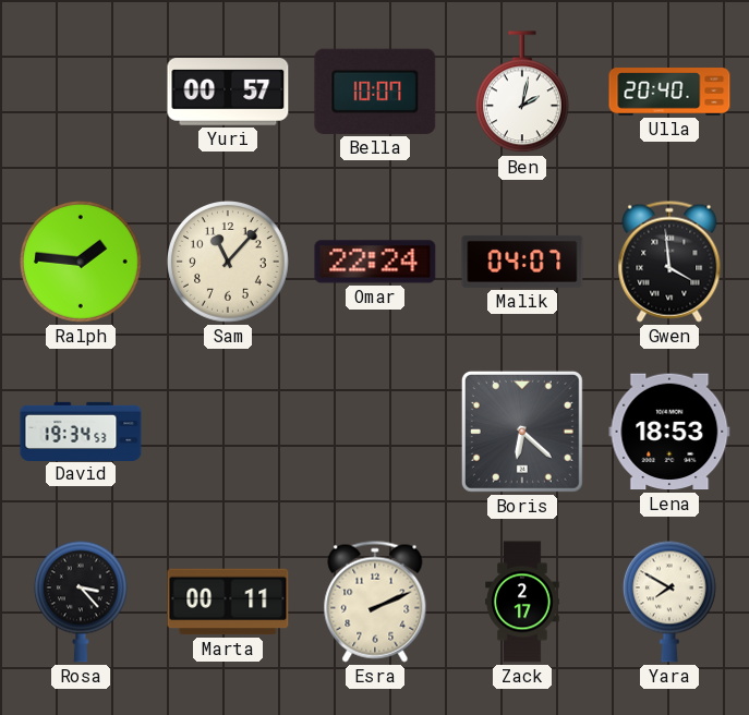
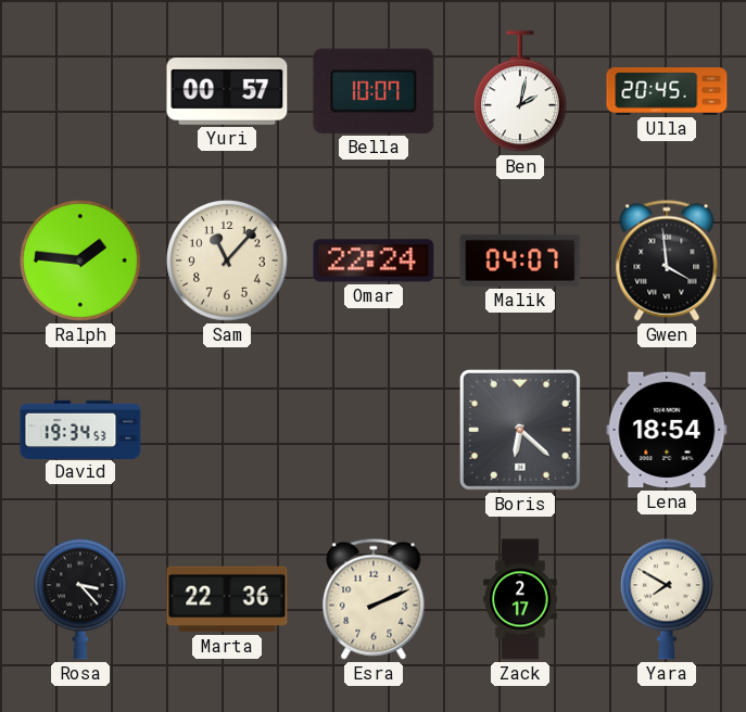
Ulla: 20:40 -> 20:45
Lena: 18:53 -> 18:54
Marta: 00:11 -> 22:36
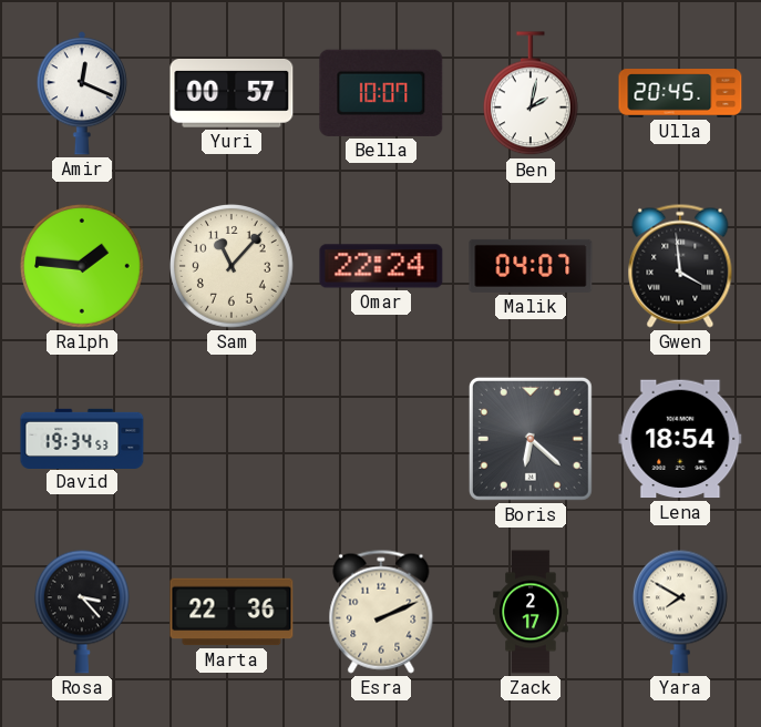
Amir: none -> 12:19
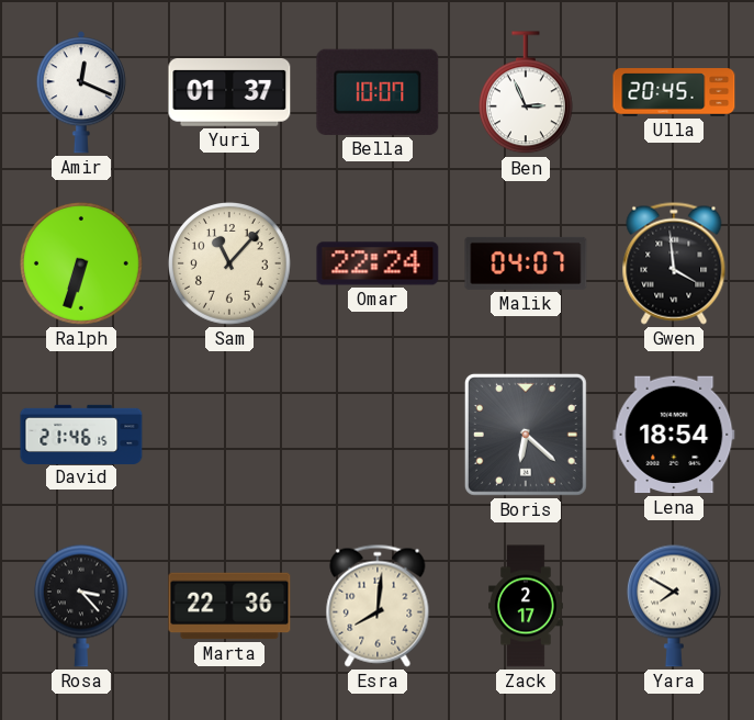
Yuri: 00:57 -> 01:37
Ben: 2:02 -> 2:56
Ralph: 1:46 -> 6:33
David: 19:34 -> 21:46
Esra: 2:11 -> 8:01
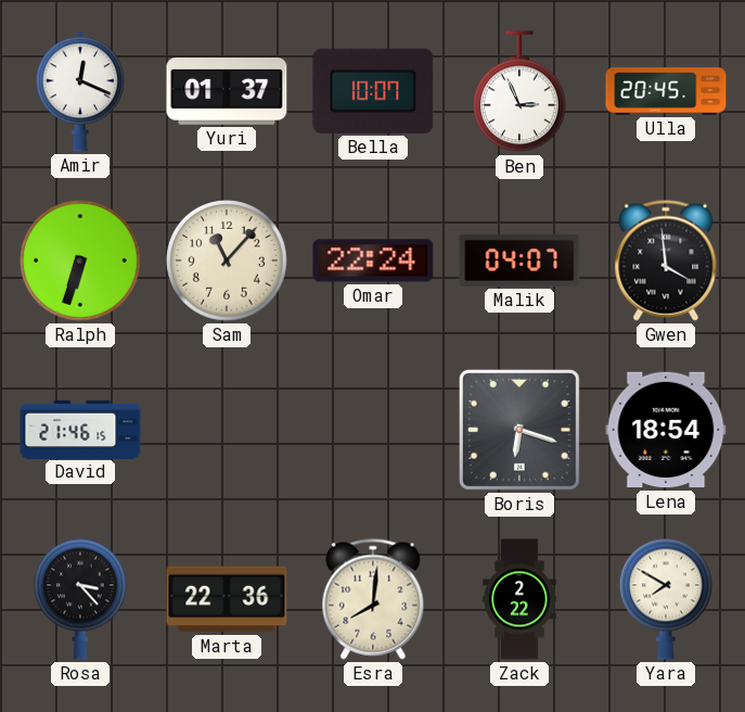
Boris: 6:22 -> 6:18
Zack: 2:17 -> 2:22
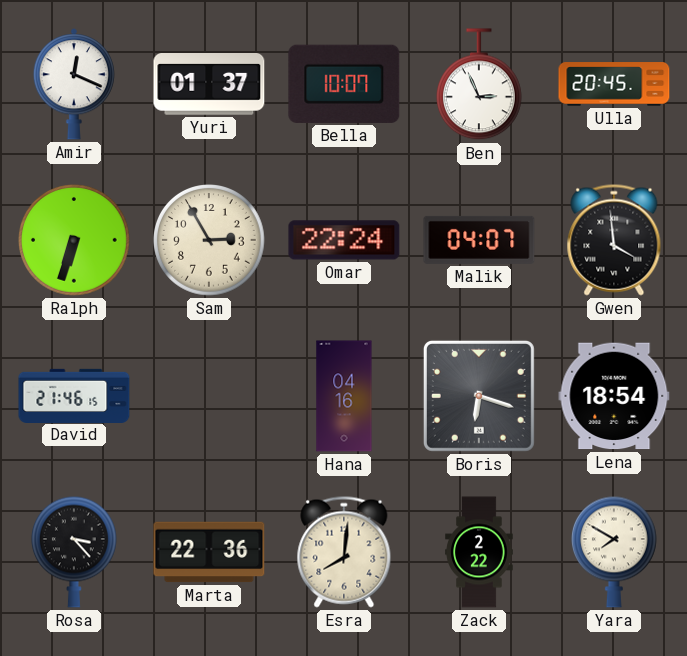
Sam: 11:07 -> 2:55
Hana: none -> 04:16
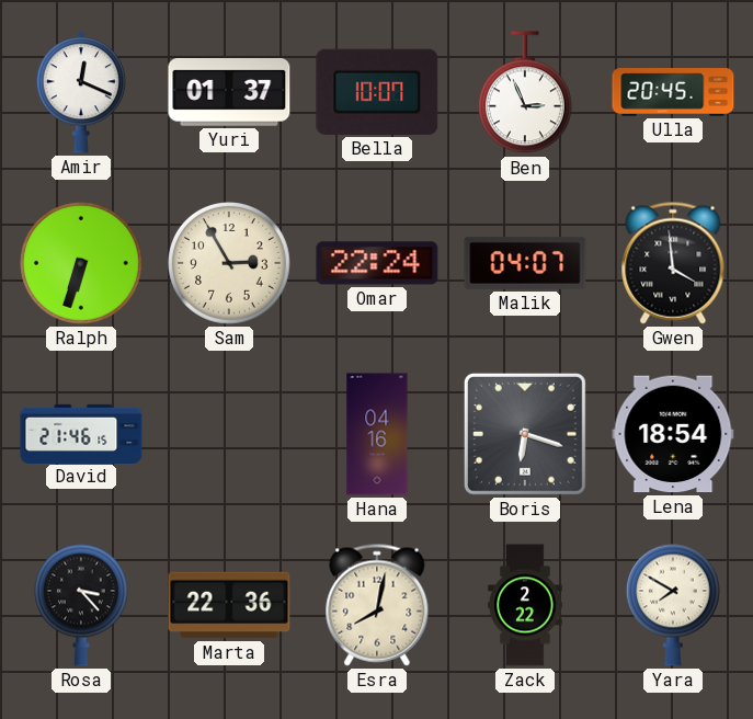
Esra: 8:01 -> 8:02
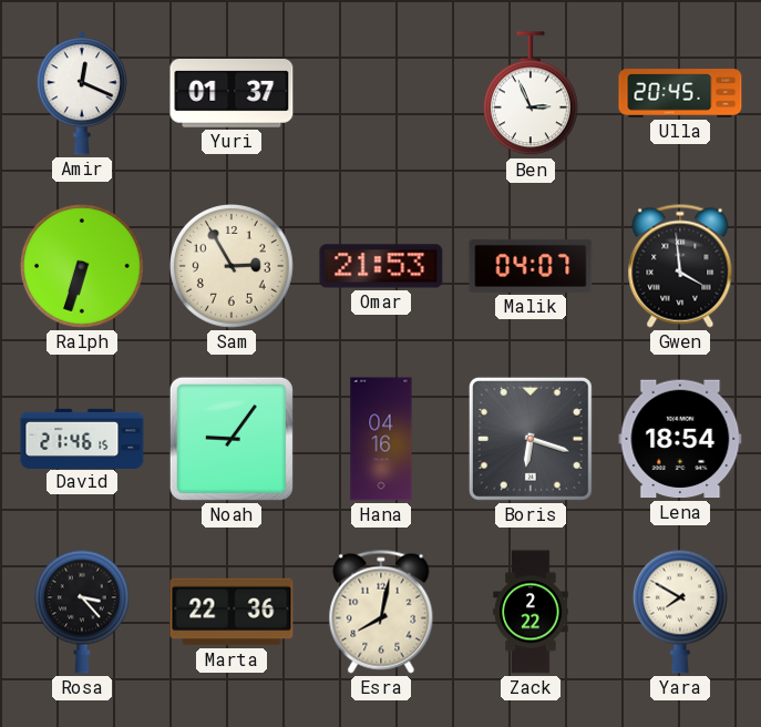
Bella: 10:07 -> none
Omar: 22:24 -> 21:53
Noah: none -> 9:06
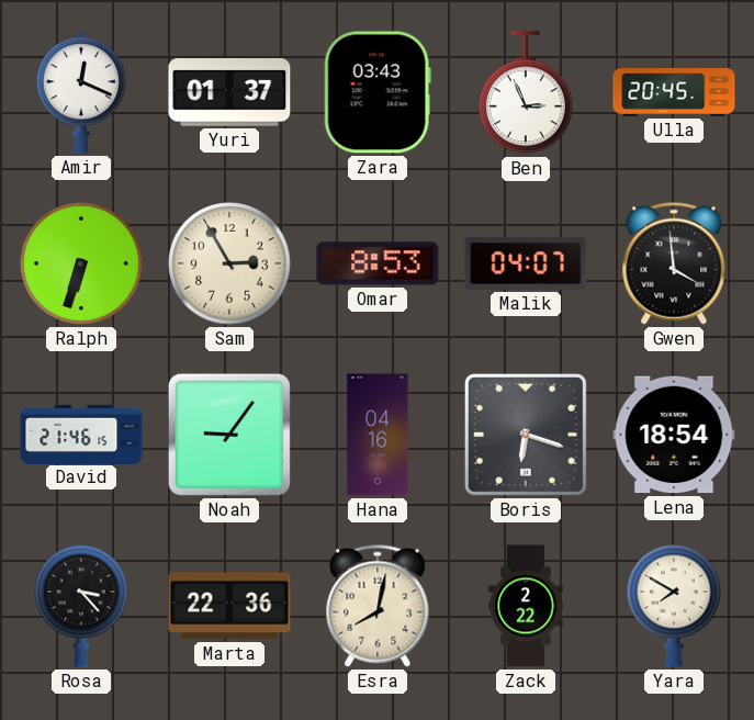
Zara: none -> 03:43
Omar: 21:53 -> 8:53
